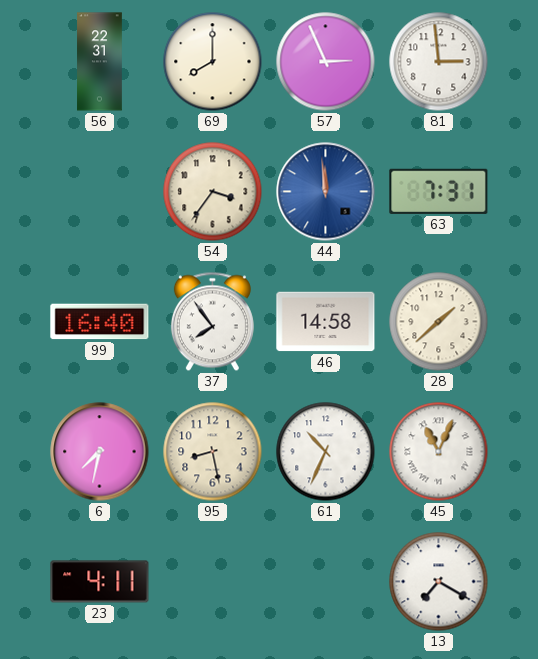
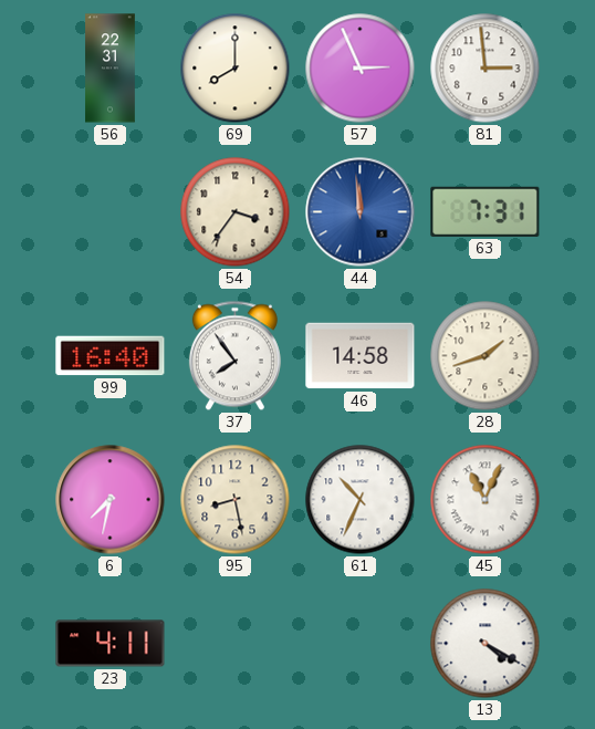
28: 1:38 -> 1:42
13: 7:20 -> 4:20
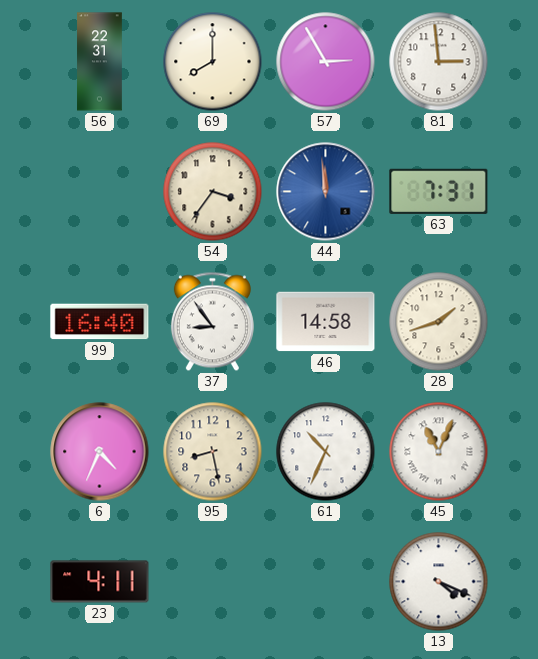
57: 2:56 -> 2:55
37: 7:54 -> 8:54
6: 7:32 -> 4:34
13: 4:20 -> 4:19
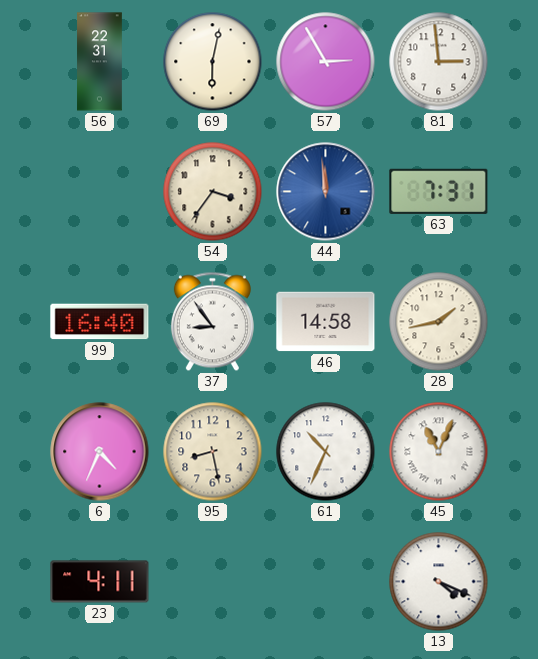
69: 8:00 -> 6:02
28: 1:42 -> 1:43
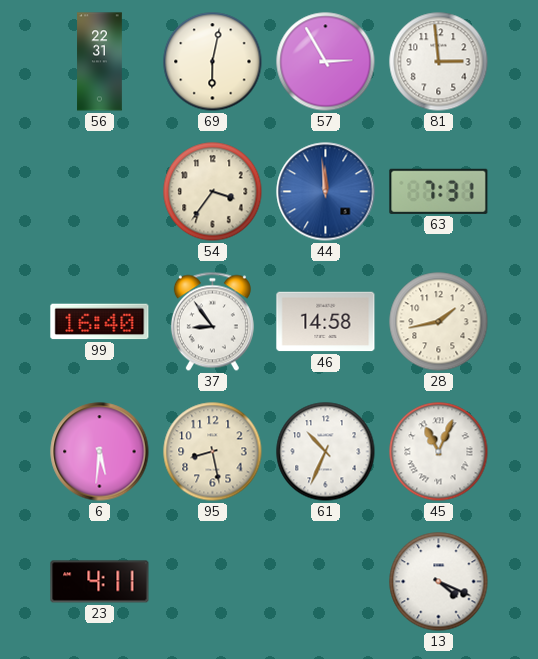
6: 4:34 -> 5:31
